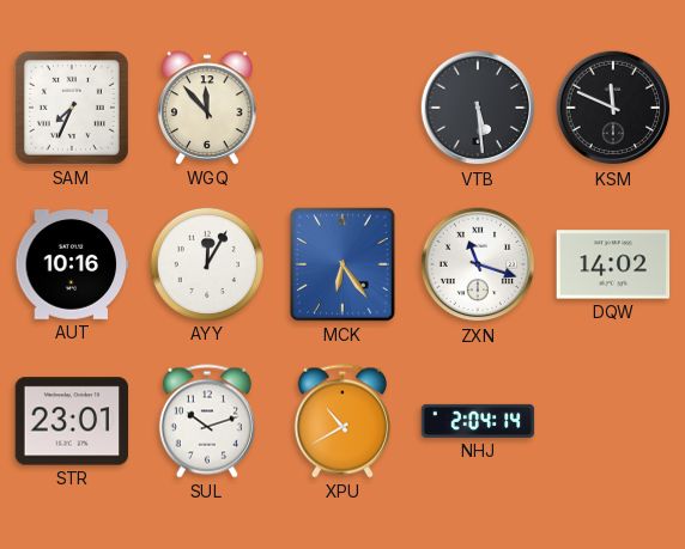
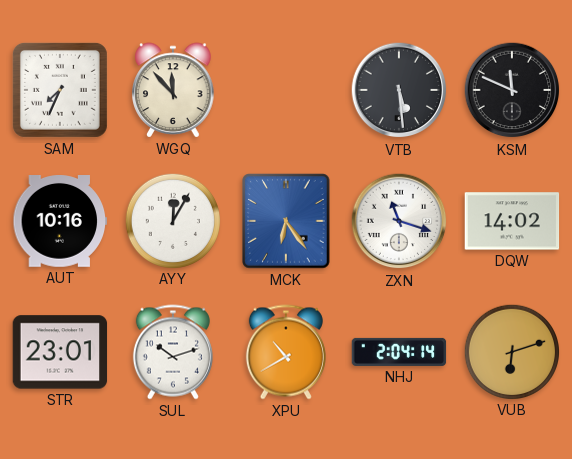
VUB: none -> 6:12
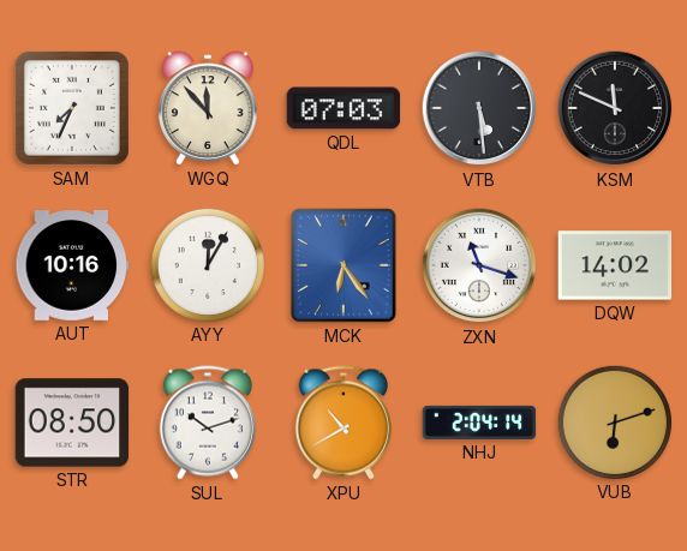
QDL: none -> 07:03
STR: 23:01 -> 08:50
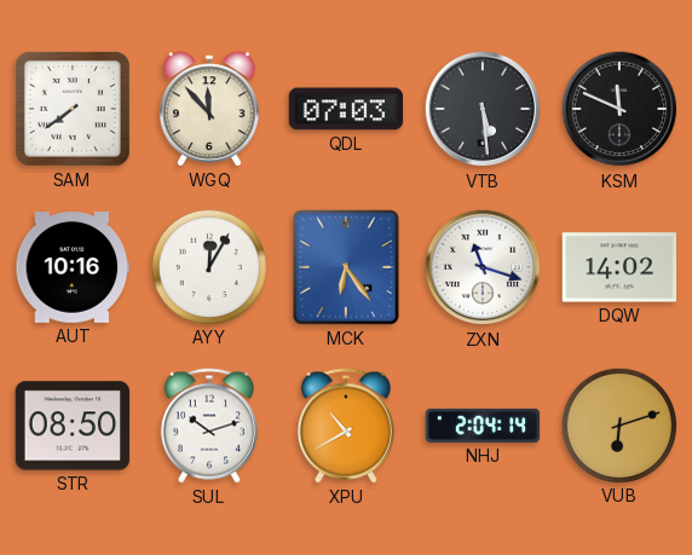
SAM: 7:34 -> 7:39
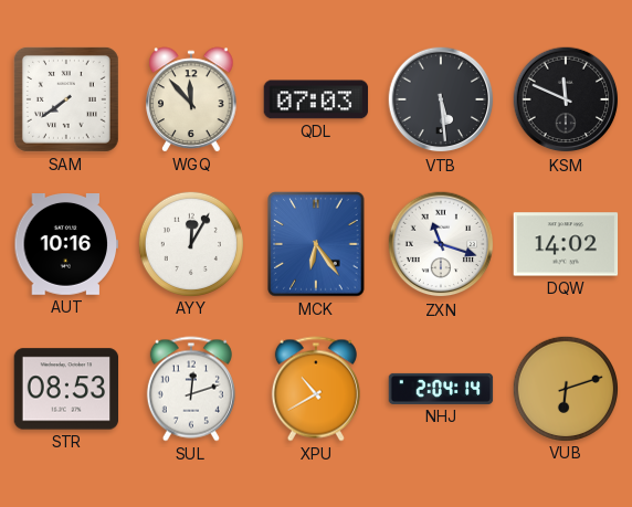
STR: 08:50 -> 08:53
SUL: 10:12 -> 12:12
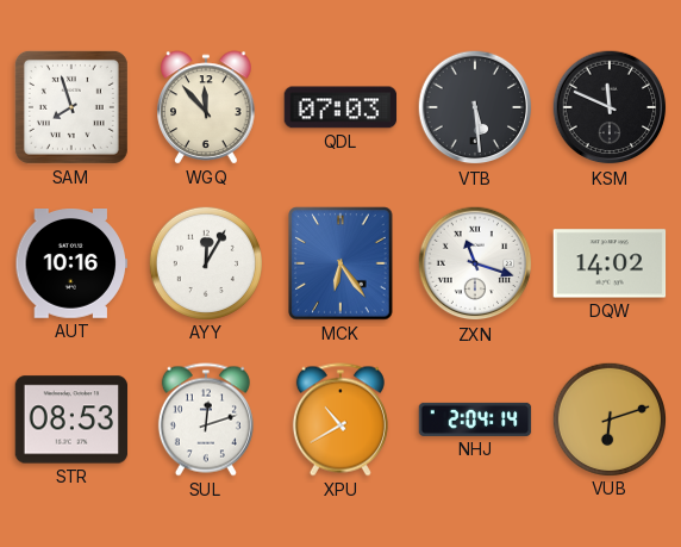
SAM: 7:39 -> 7:57
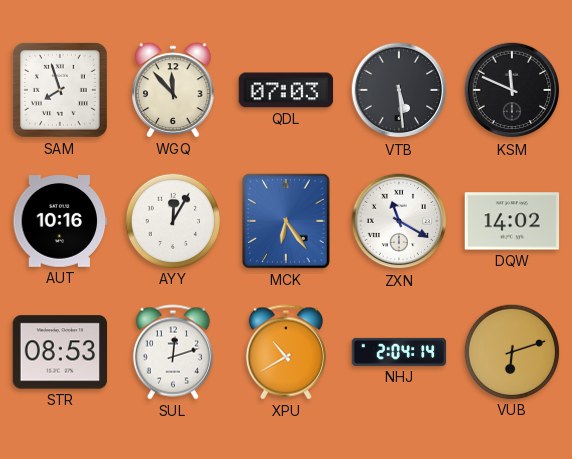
ZXN: 11:18 -> 11:20
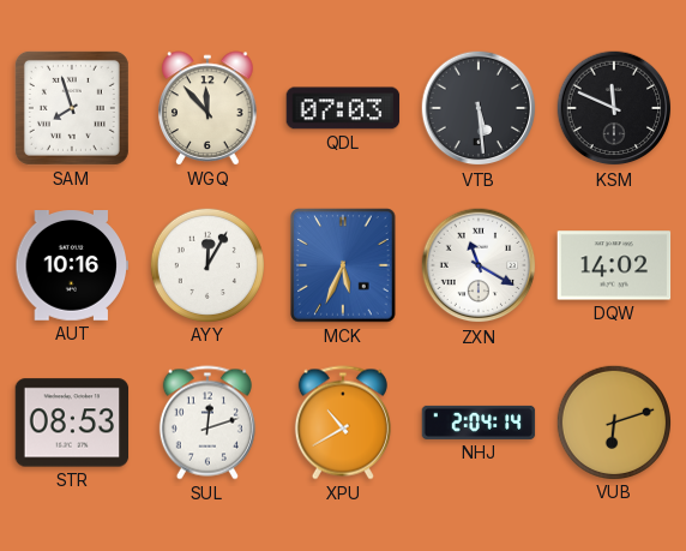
MCK: 6:24 -> 5:34
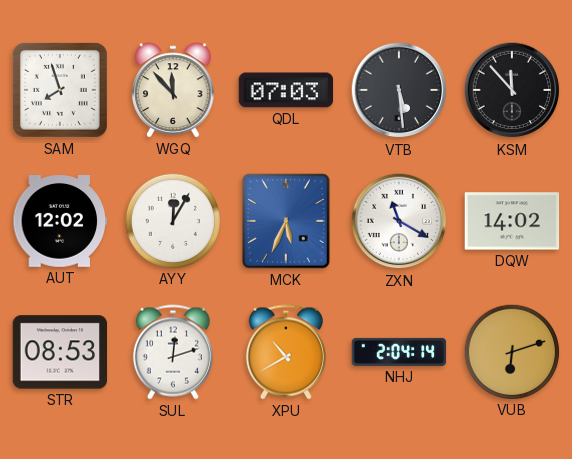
KSM: 11:49 -> 11:53
AUT: 10:16 -> 12:02
